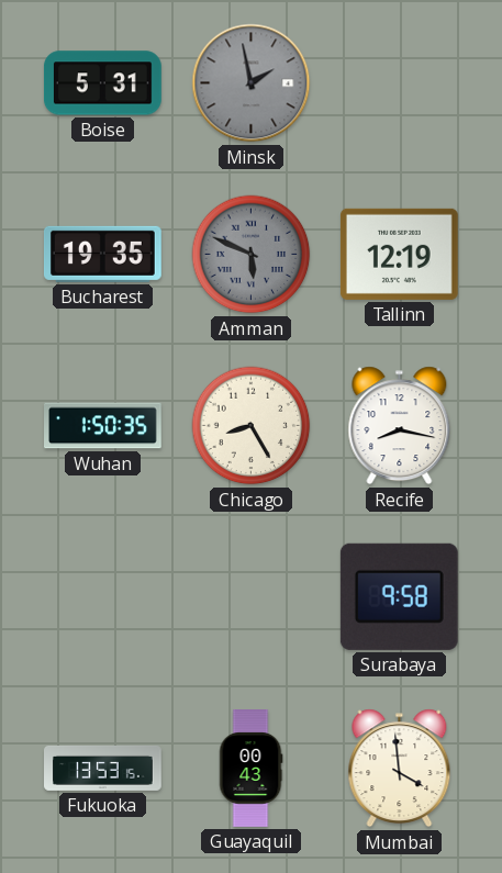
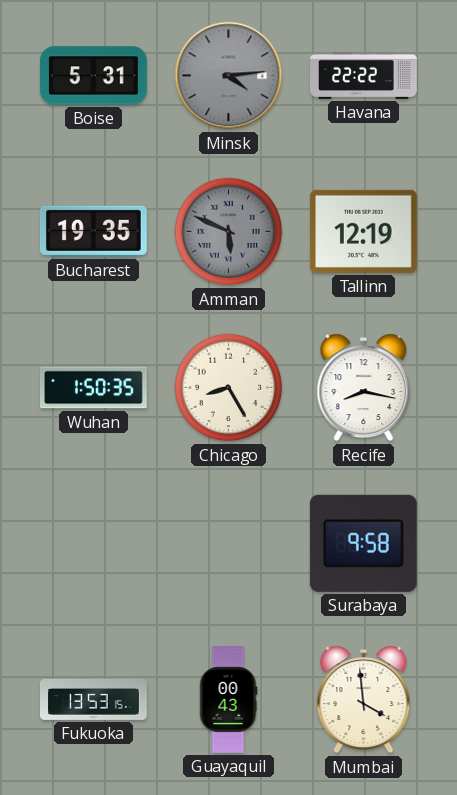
Minsk: 1:58 -> 4:14
Havana: none -> 22:22
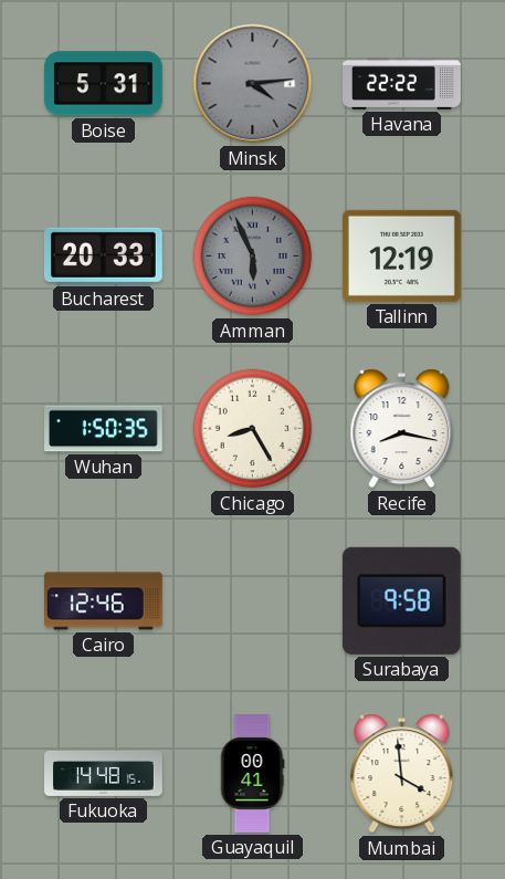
Bucharest: 19:35 -> 20:33
Amman: 5:49 -> 5:56
Cairo: none -> 12:46
Fukuoka: 13:53 -> 14:48
Guayaquil: 00:43 -> 00:41
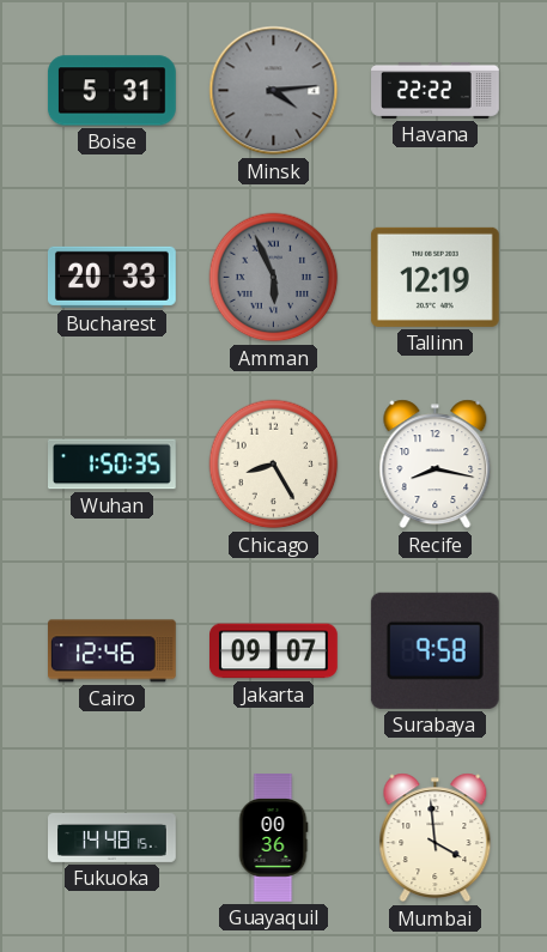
Jakarta: none -> 09:07
Guayaquil: 00:41 -> 00:36
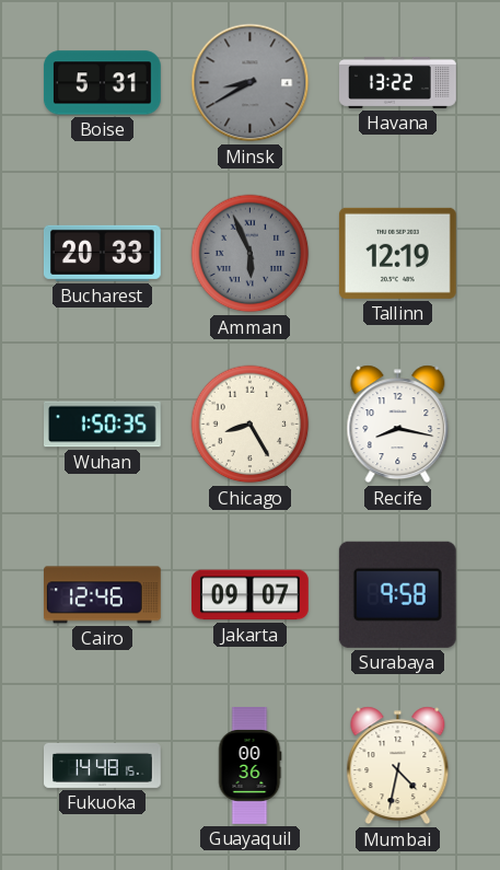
Minsk: 4:14 -> 8:40
Havana: 22:22 -> 13:22
Mumbai: 3:59 -> 4:32
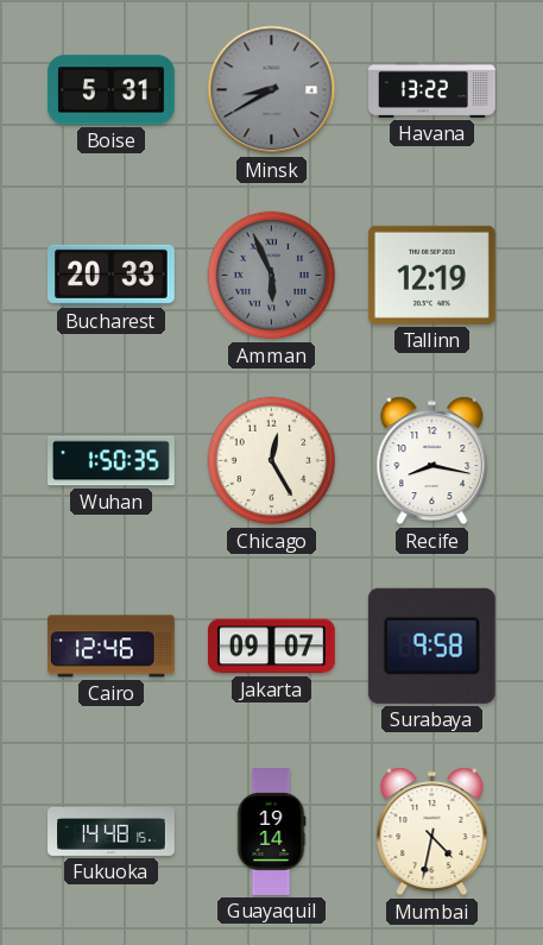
Chicago: 8:25 -> 12:25
Guayaquil: 00:36 -> 19:14
